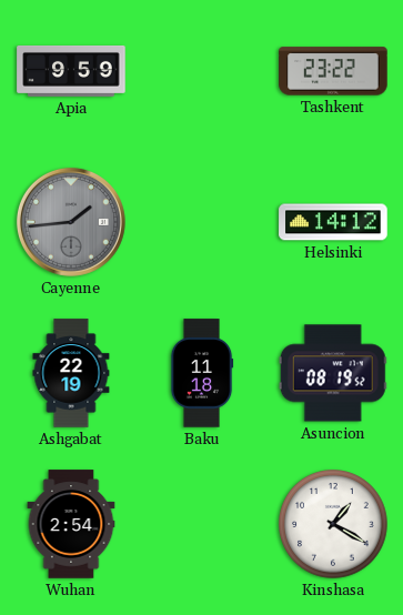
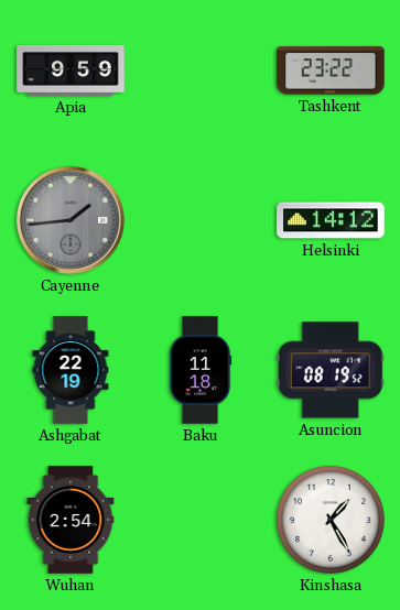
Kinshasa: 1:20 -> 1:25
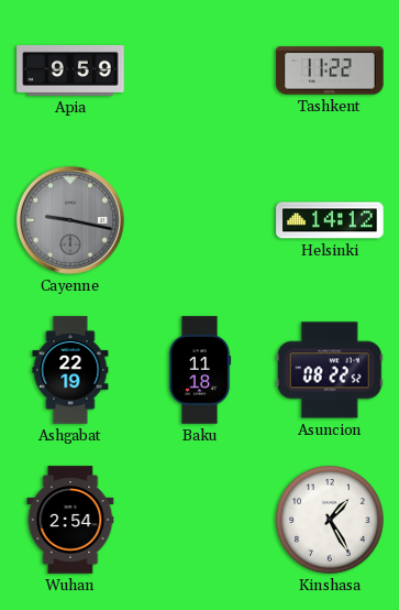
Tashkent: 23:22 -> 11:22
Cayenne: 1:44 -> 9:17
Asuncion: 08:19 -> 08:22
